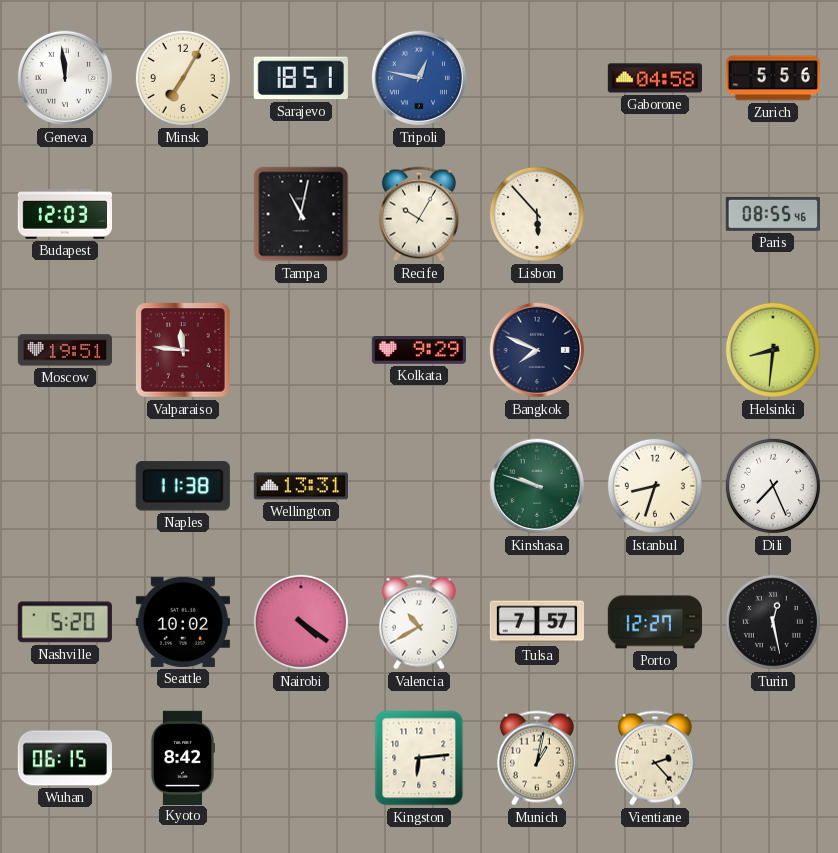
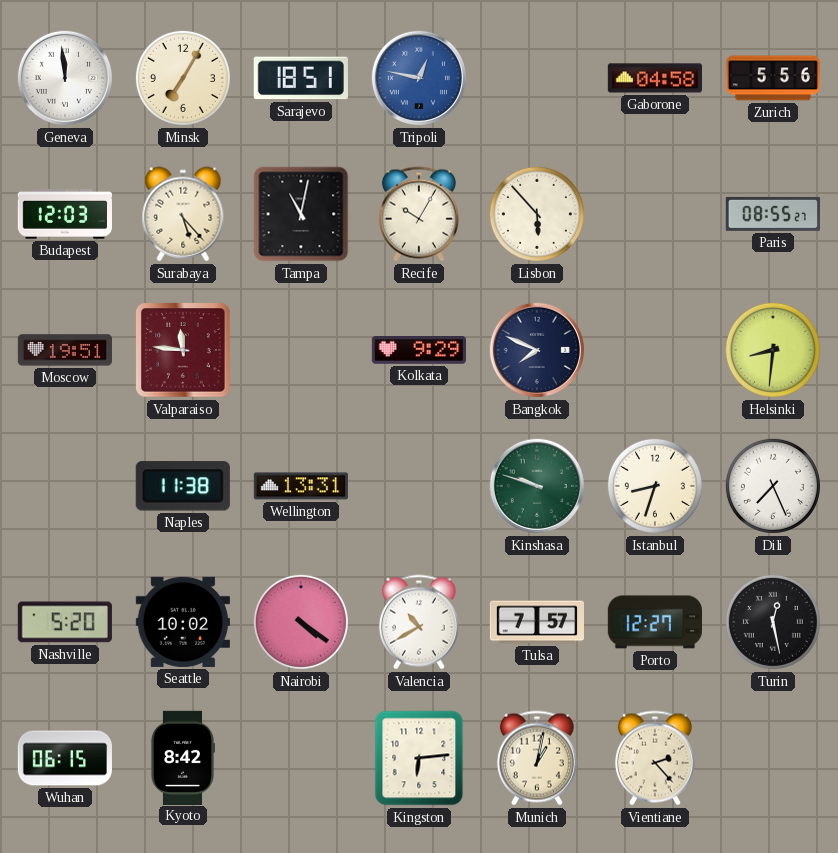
Surabaya: none -> 5:23
Paris: 08:55:46 -> 08:55:27
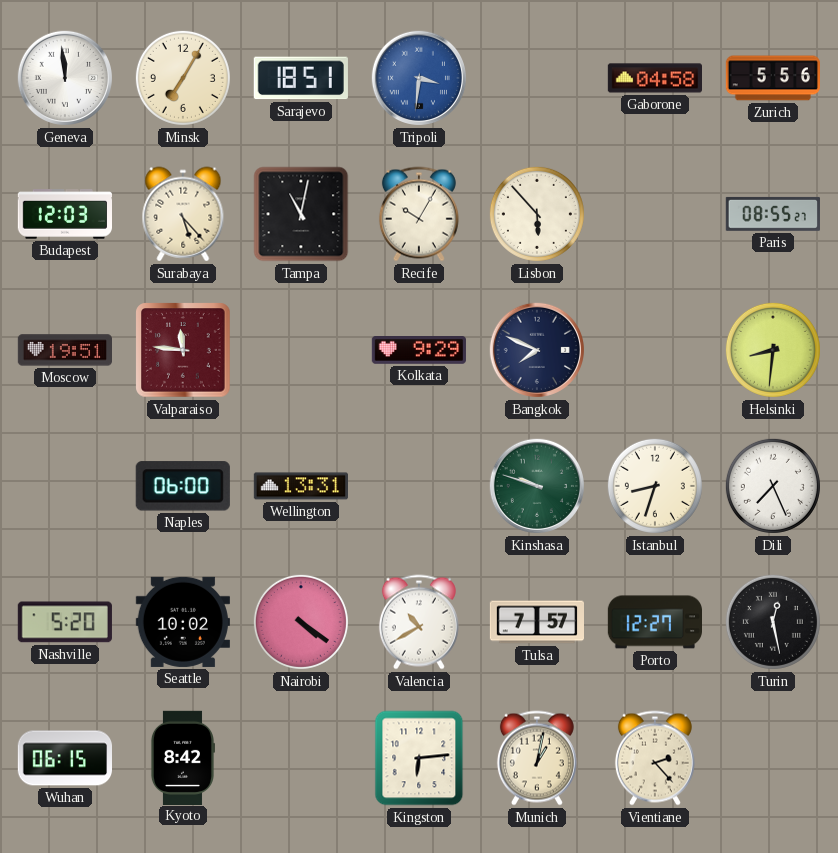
Tripoli: 12:47 -> 3:31
Naples: 11:38 -> 06:00
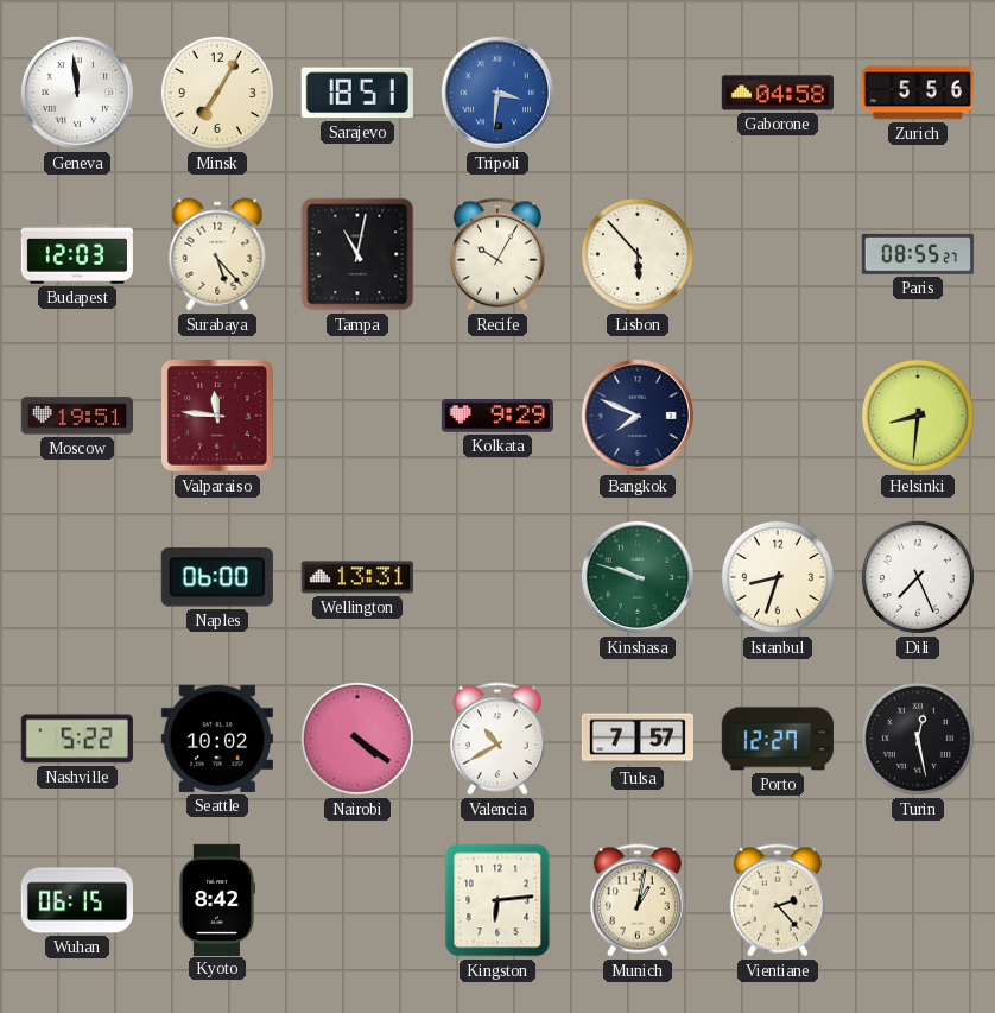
Nashville: 5:20 -> 5:22
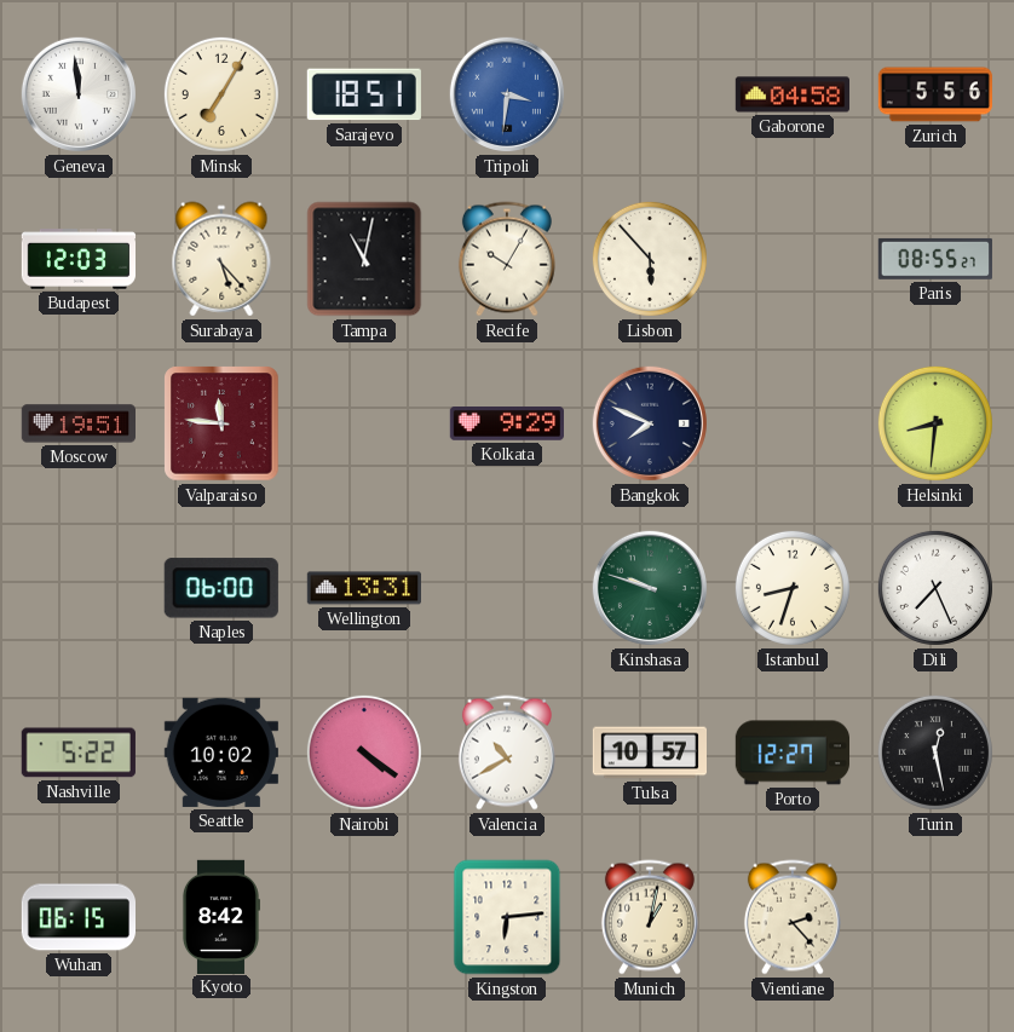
Tulsa: 7:57 -> 10:57
